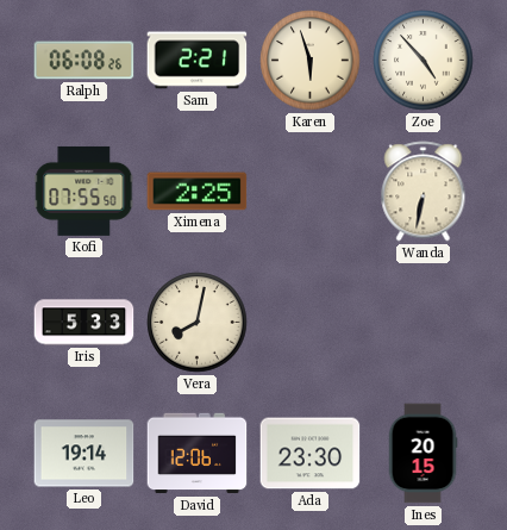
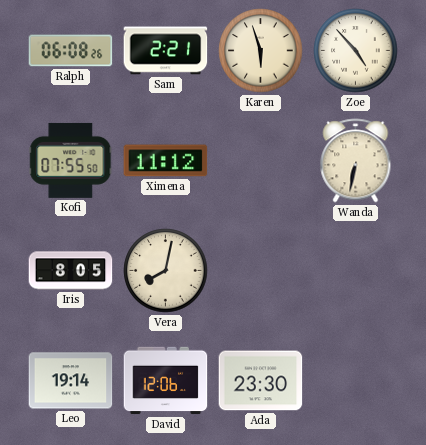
Ximena: 2:25 -> 11:12
Iris: 5:33 -> 8:05
Ines: 20:15 -> none
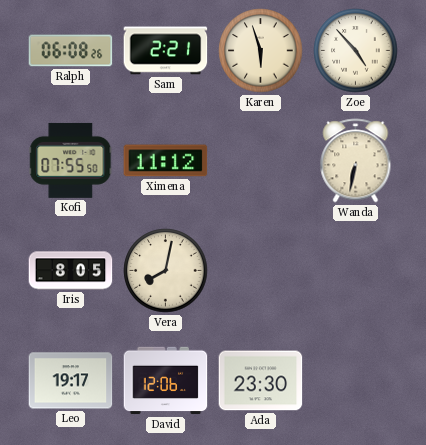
Leo: 19:14 -> 19:17
